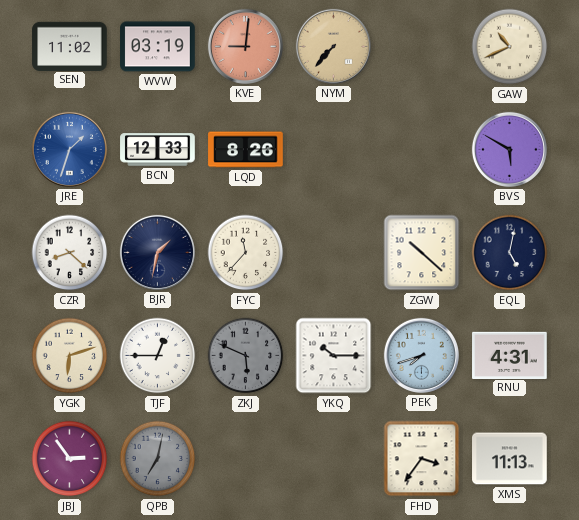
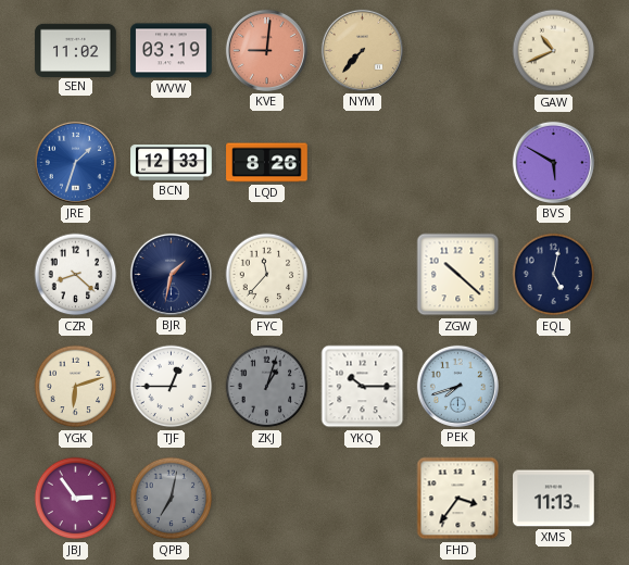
ZKJ: 5:49 -> 1:03
RNU: 4:31 -> none
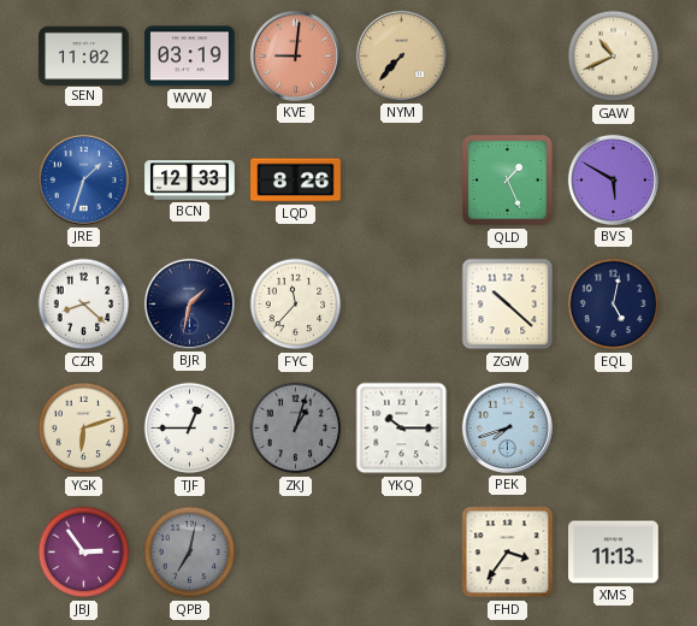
QLD: none -> 1:26
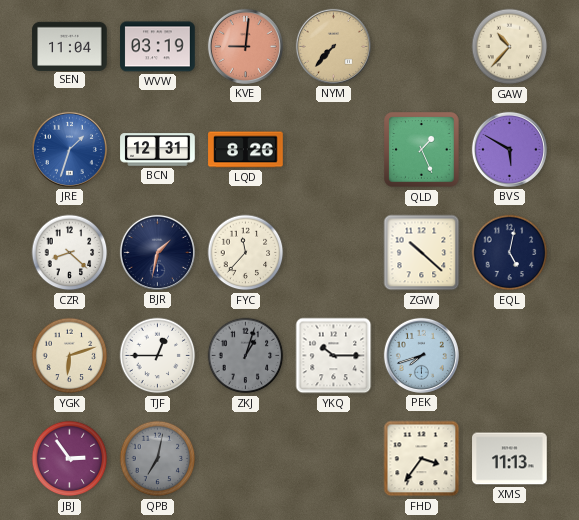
SEN: 11:02 -> 11:04
GAW: 10:41 -> 10:37
BCN: 12:33 -> 12:31
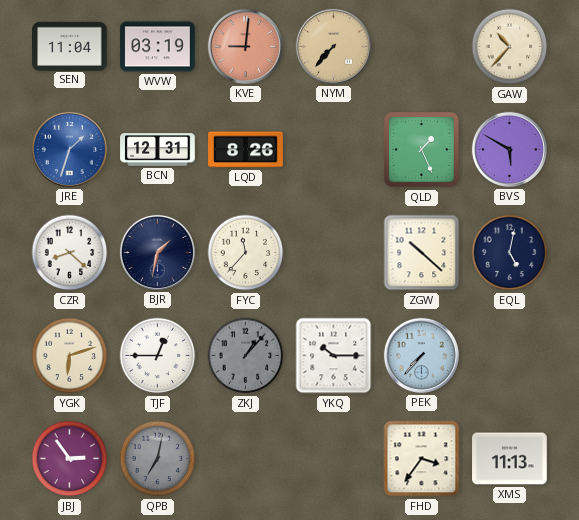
ZKJ: 1:03 -> 1:07
PEK: 7:42 -> 7:37
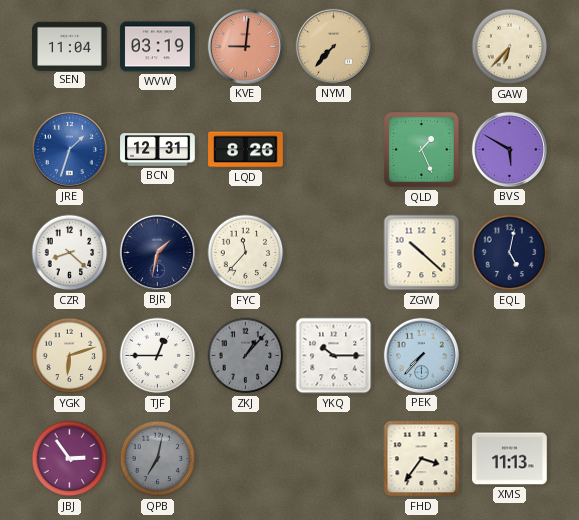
GAW: 10:37 -> 6:37
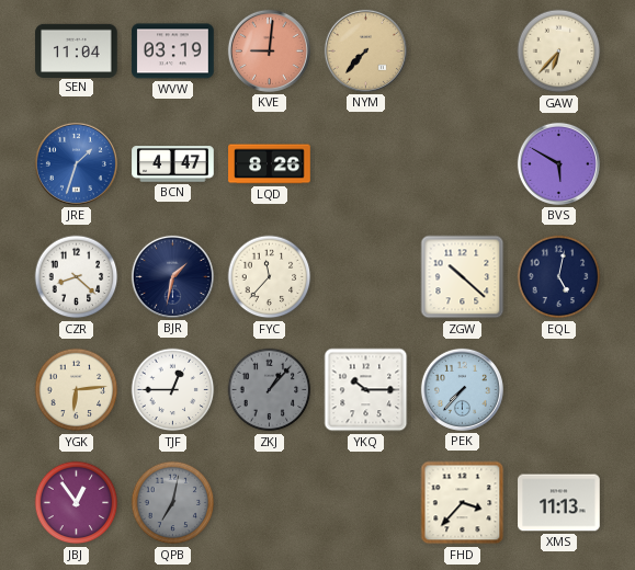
BCN: 12:31 -> 4:47
QLD: 1:26 -> none
YGK: 6:12 -> 6:14
JBJ: 2:54 -> 12:54
FHD: 3:36 -> 3:37
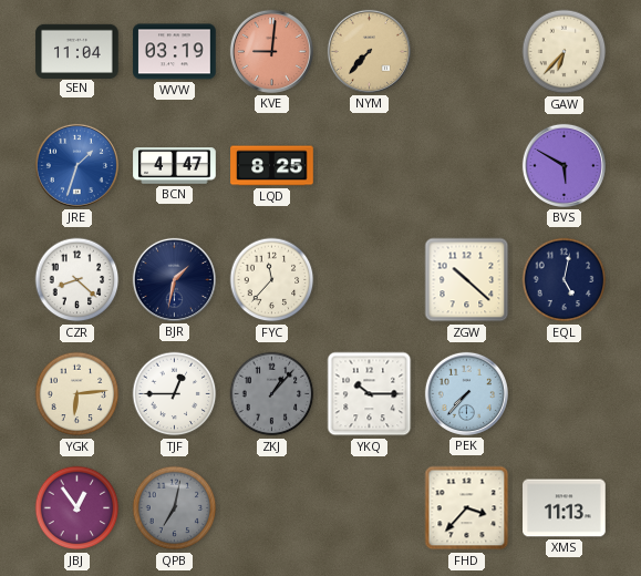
LQD: 8:26 -> 8:25
